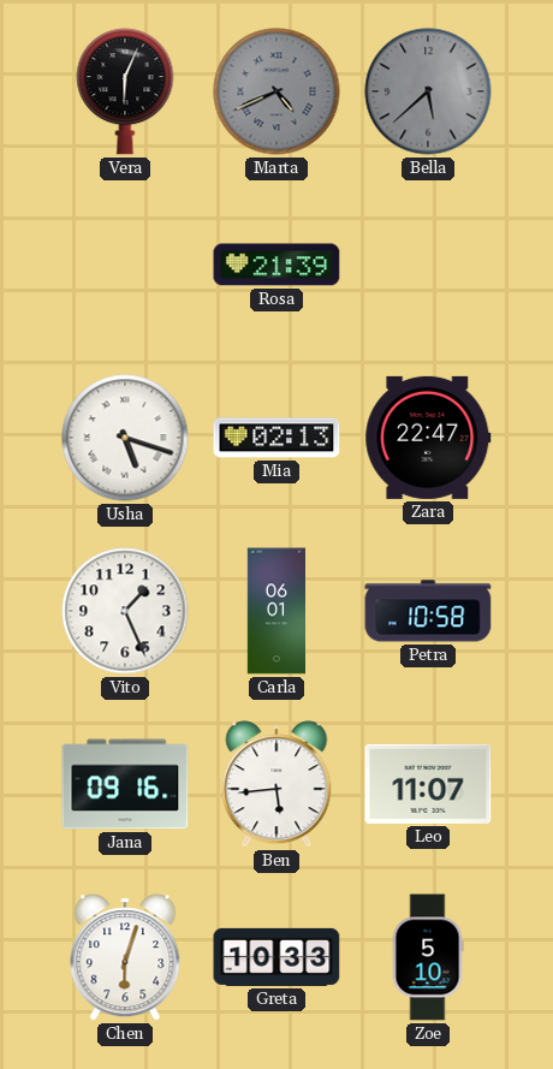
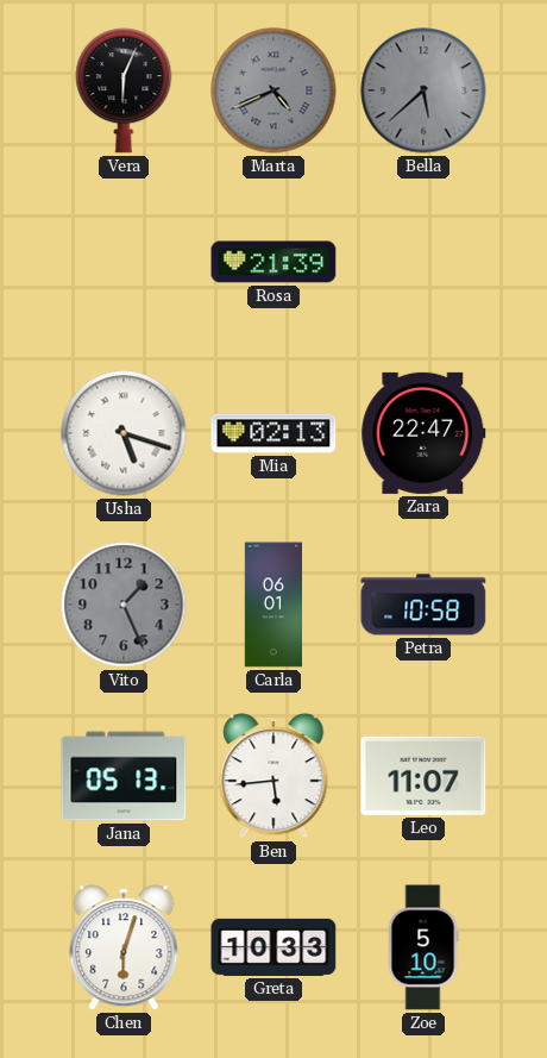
Vito dial: white -> grey
Jana: 09:16 -> 05:13
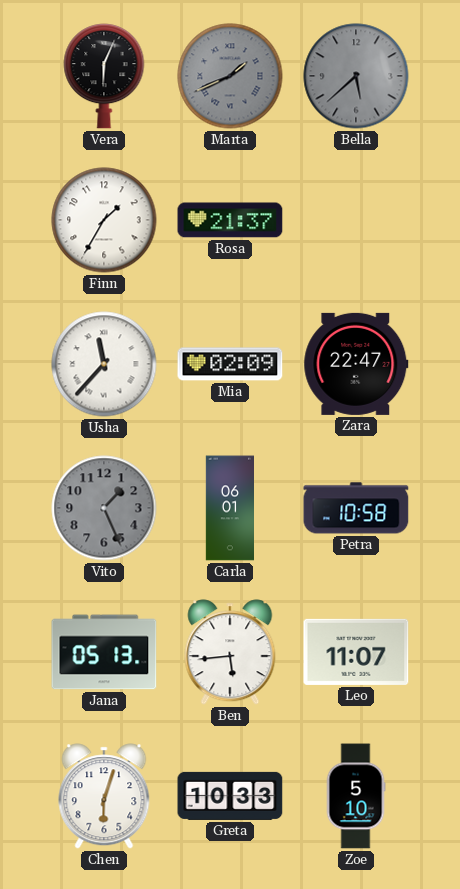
Marta: 4:41 -> 1:41
Finn: none -> 1:35
Rosa: 21:39 -> 21:37
Usha: 5:18 -> 11:37
Mia: 02:13 -> 02:09
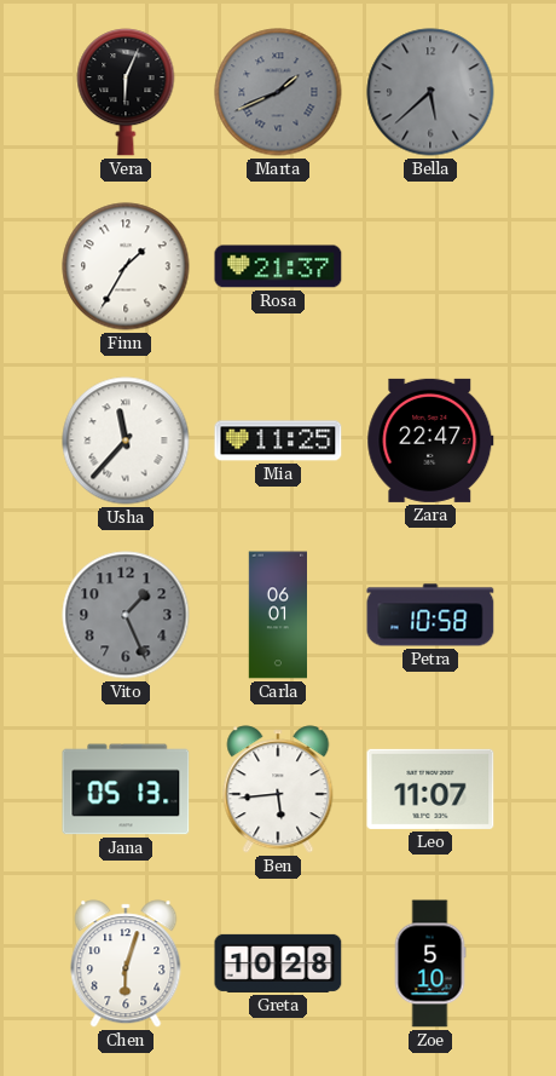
Mia: 02:09 -> 11:25
Greta: 10:33 -> 10:28
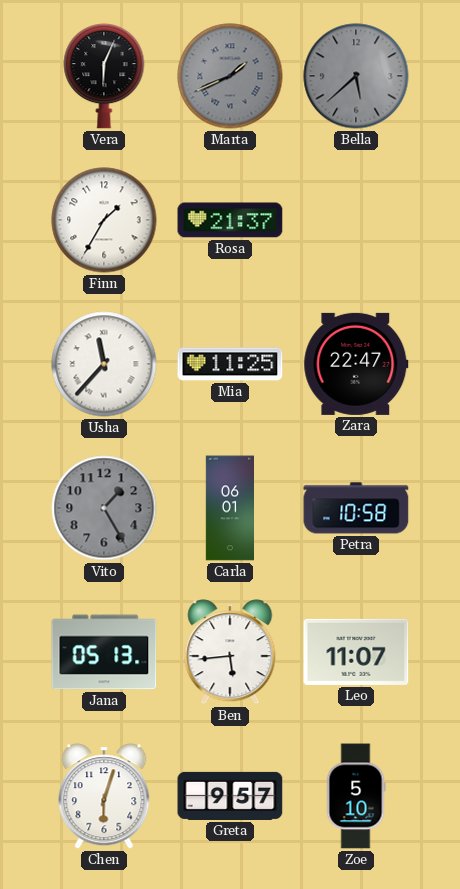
Vito: 1:26 -> 1:25
Greta: 10:28 -> 9:57
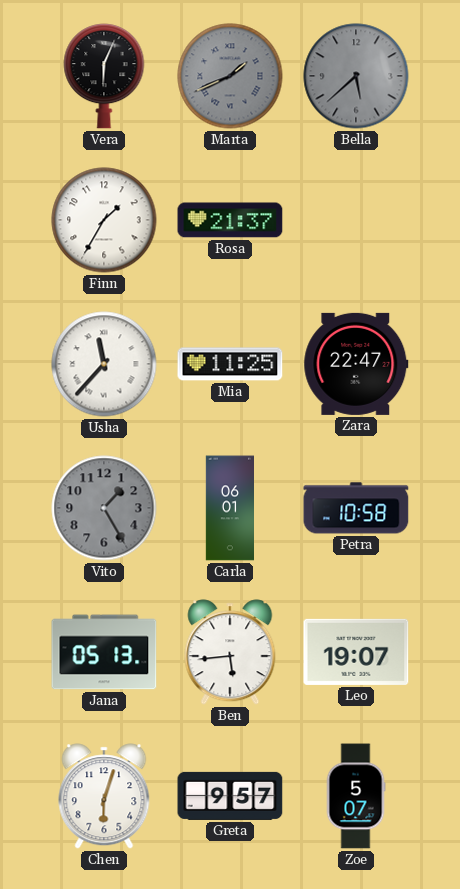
Leo: 11:07 -> 19:07
Zoe: 5:10 -> 5:07
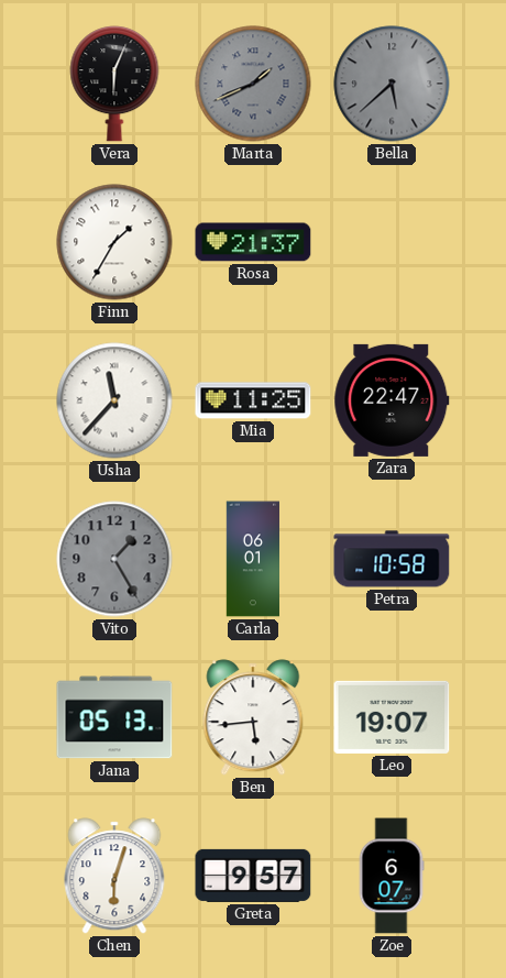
Zoe: 5:07 -> 6:07
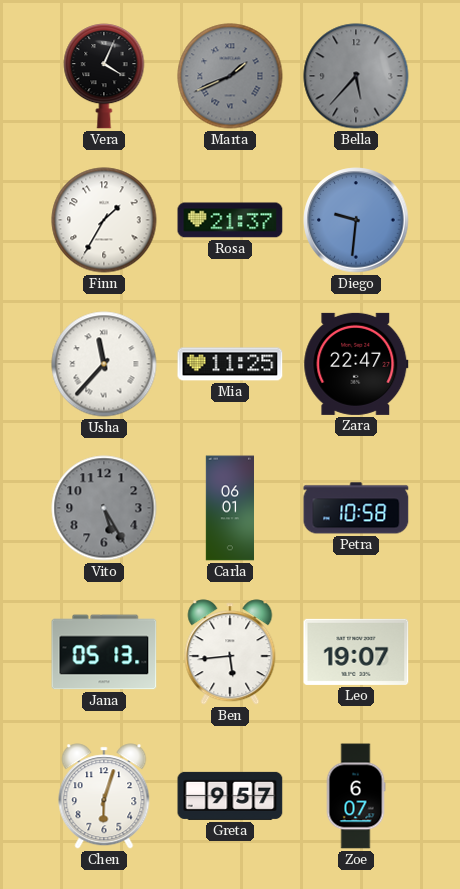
Vera: 6:04 -> 4:04
Bella: 5:38 -> 5:37
Diego: none -> 9:31
Vito: 1:25 -> 5:25
